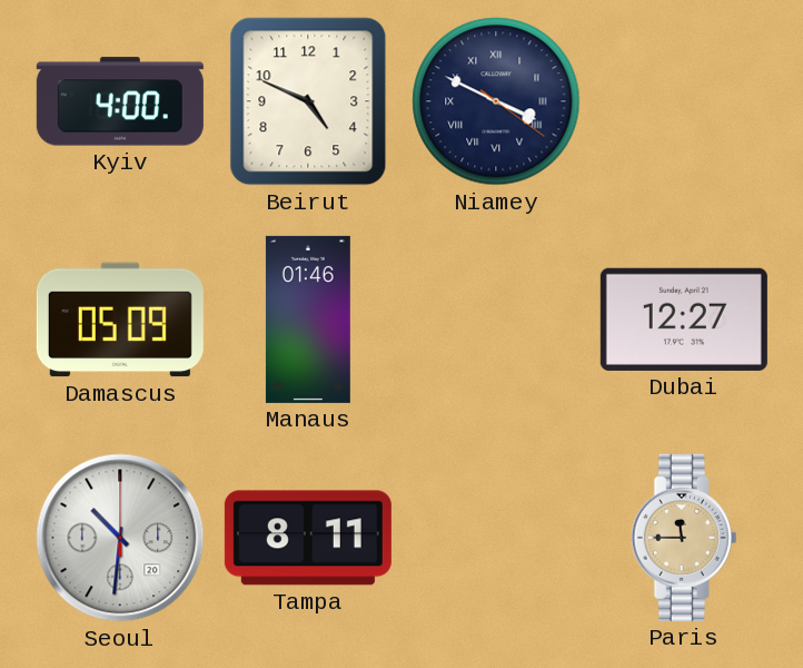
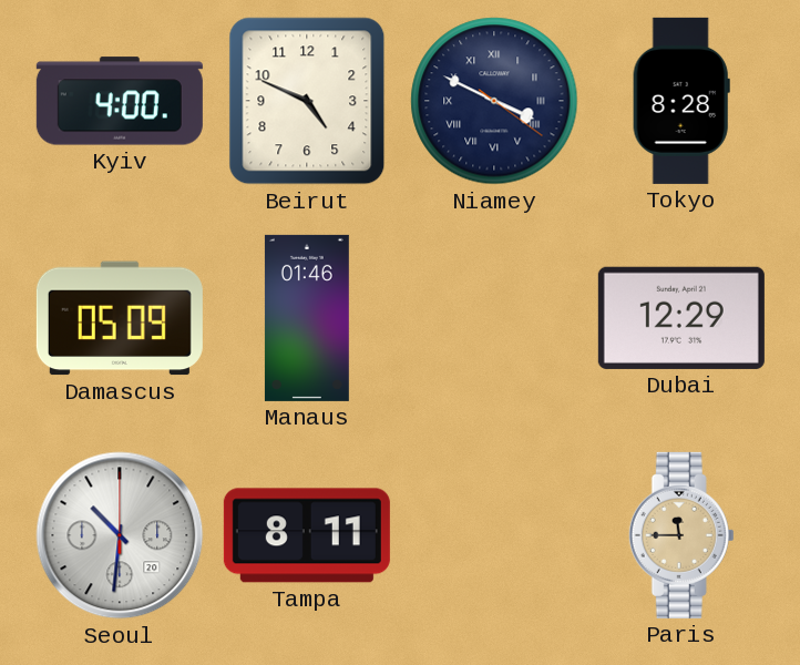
Tokyo: none -> 8:28
Dubai: 12:27 -> 12:29
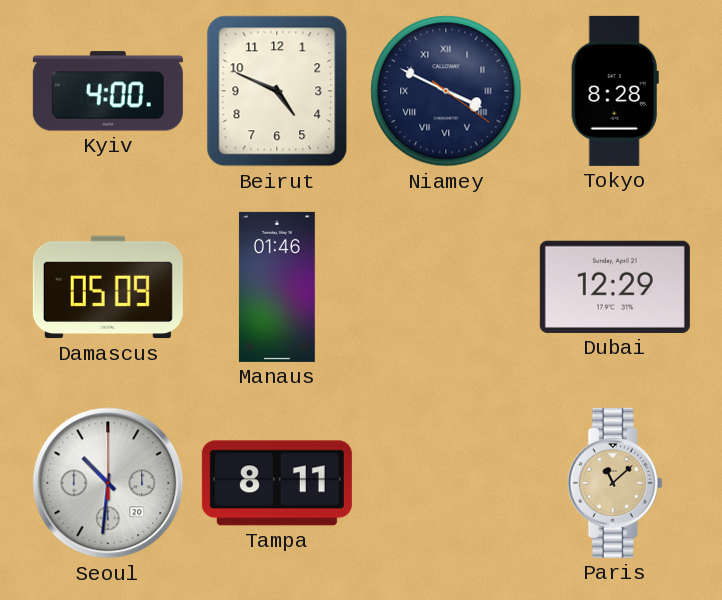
Paris: 11:45 -> 11:08
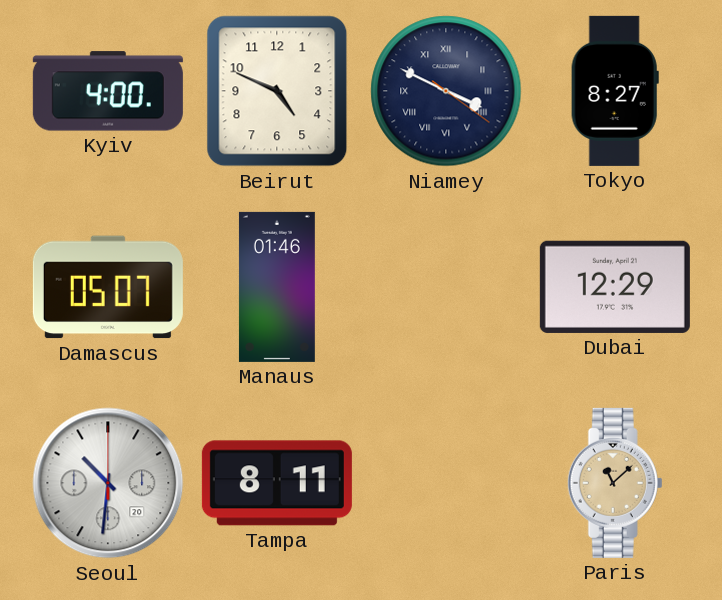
Tokyo: 8:28 -> 8:27
Damascus: 05:09 -> 05:07
